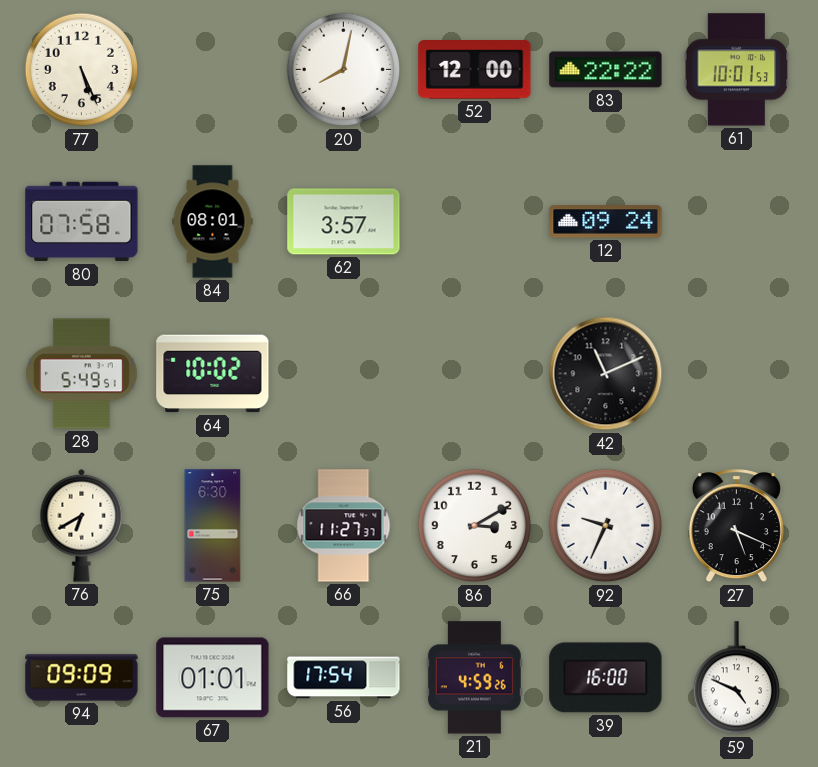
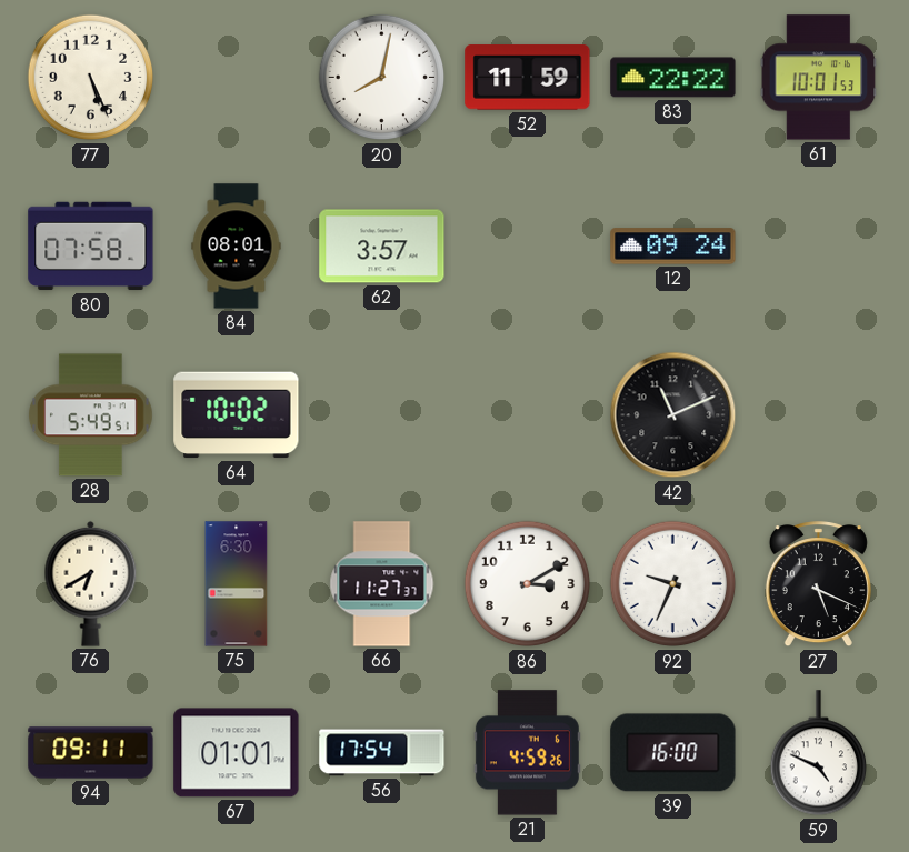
52: 12:00 -> 11:59
94: 09:09 -> 09:11
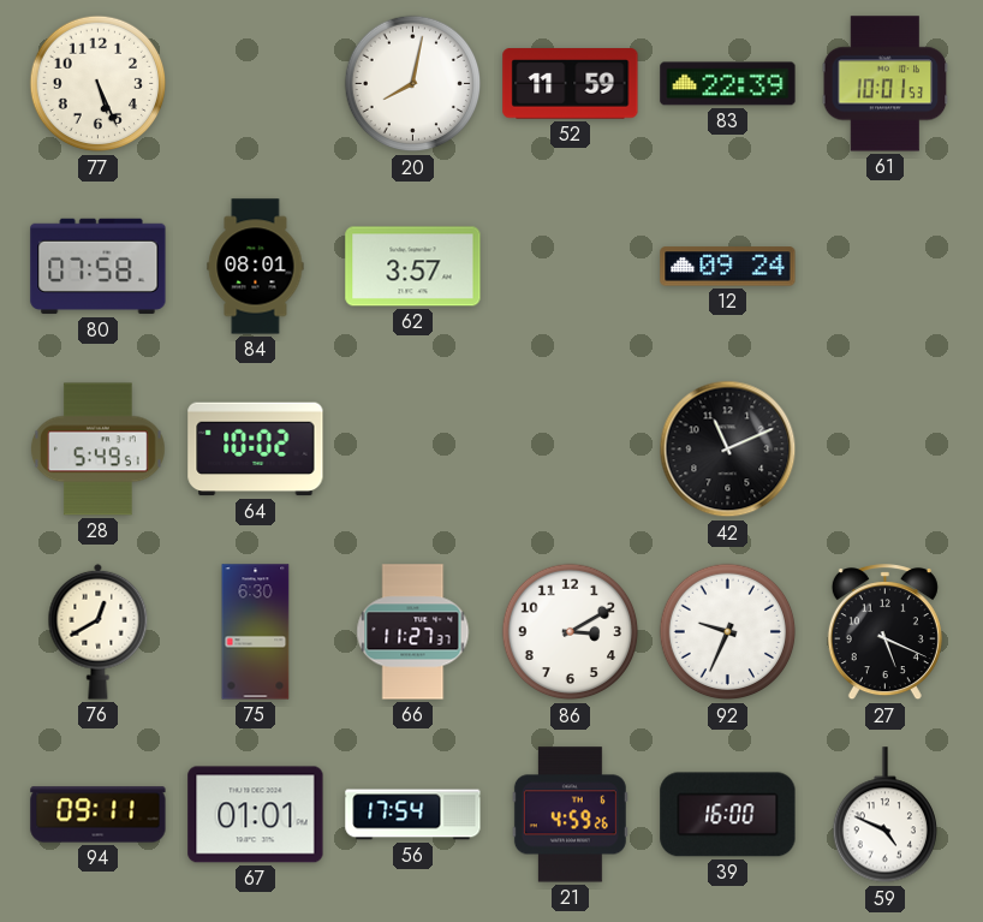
83: 22:22 -> 22:39
76: 6:40 -> 12:40
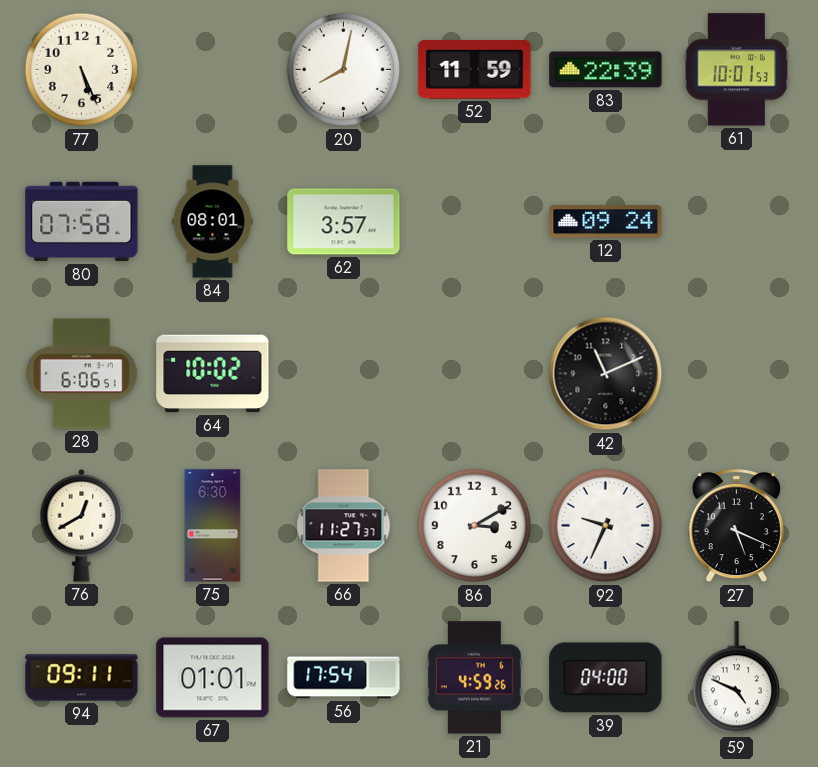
28: 5:49 -> 6:06
39: 16:00 -> 04:00
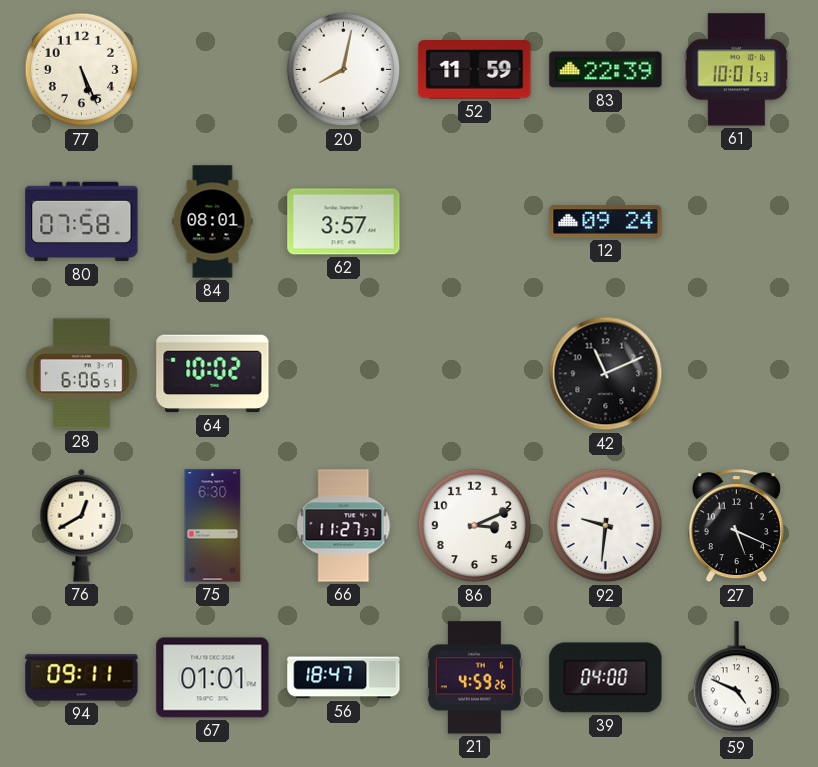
86: 3:10 -> 3:11
92: 9:34 -> 9:31
56: 17:54 -> 18:47
